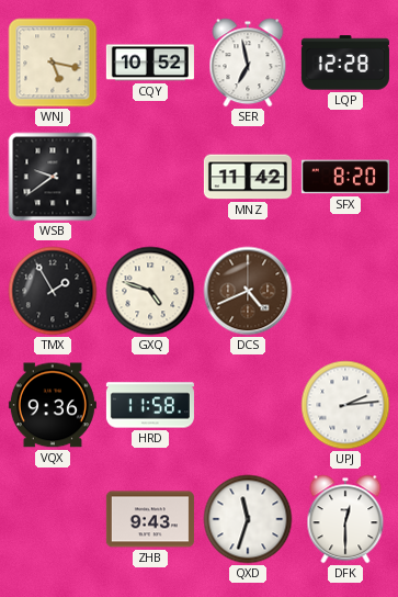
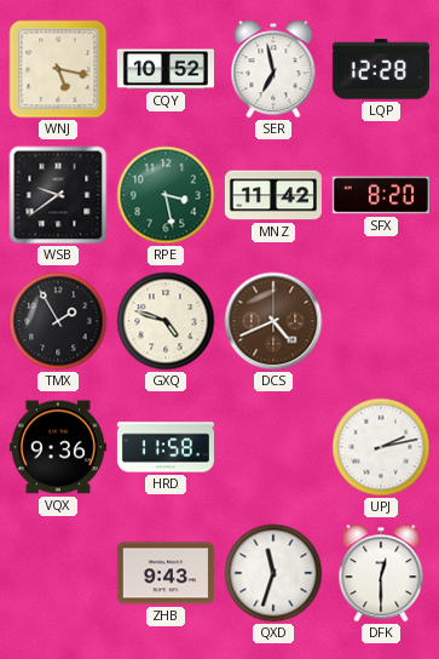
RPE: none -> 3:28
UPJ: 2:14 -> 2:13
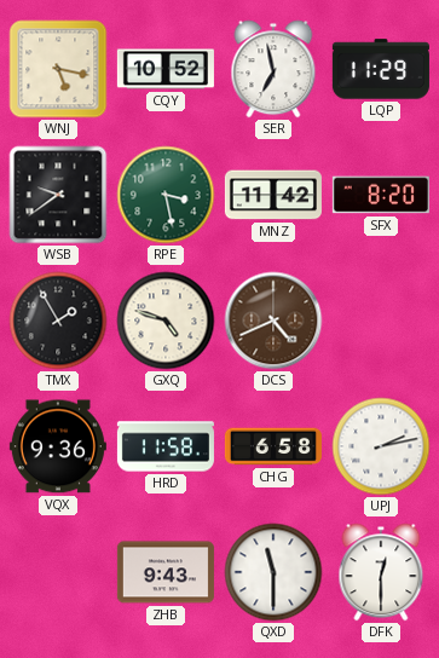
LQP: 12:28 -> 11:29
CHG: none -> 6:58
QXD: 11:33 -> 11:30
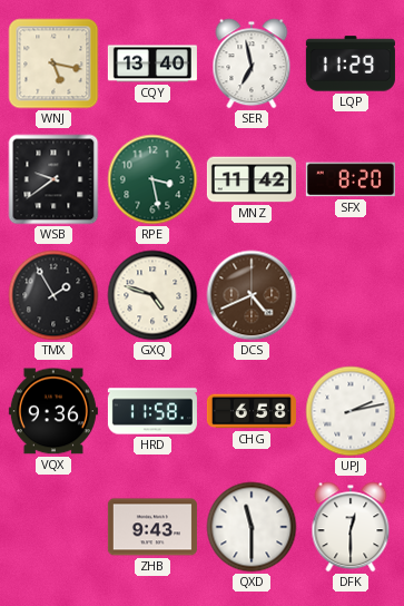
CQY: 10:52 -> 13:40
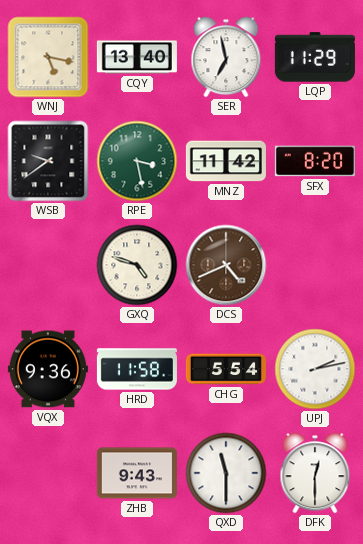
TMX: 1:55 -> none
CHG: 6:58 -> 5:54
